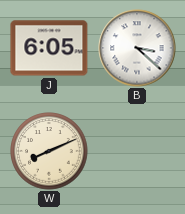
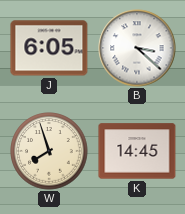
W: 8:11 -> 7:57
K: none -> 14:45
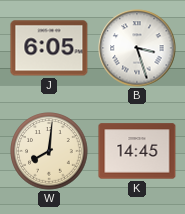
B: 3:22 -> 3:27
W: 7:57 -> 8:01
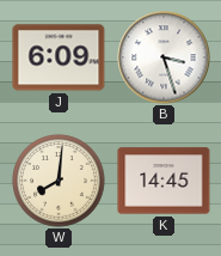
J: 6:05 -> 6:09
